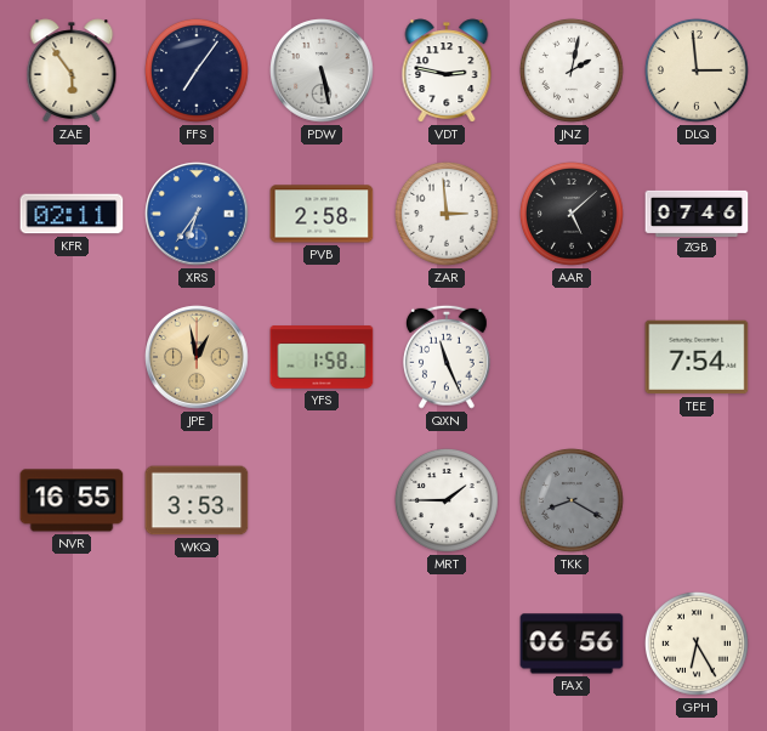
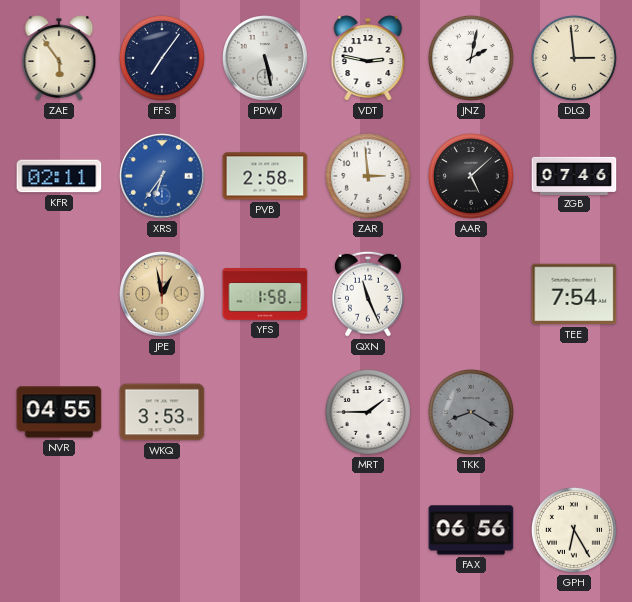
NVR: 16:55 -> 04:55
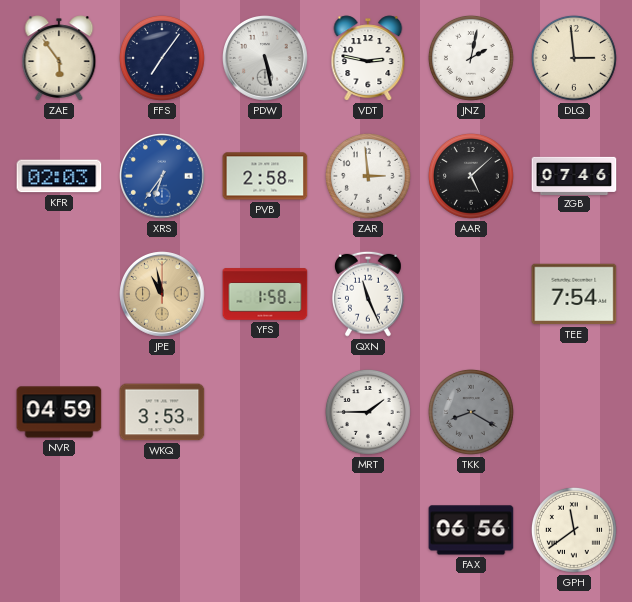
KFR: 02:11 -> 02:03
JPE: 12:58 -> 10:58
NVR: 04:55 -> 04:59
GPH: 6:25 -> 11:39
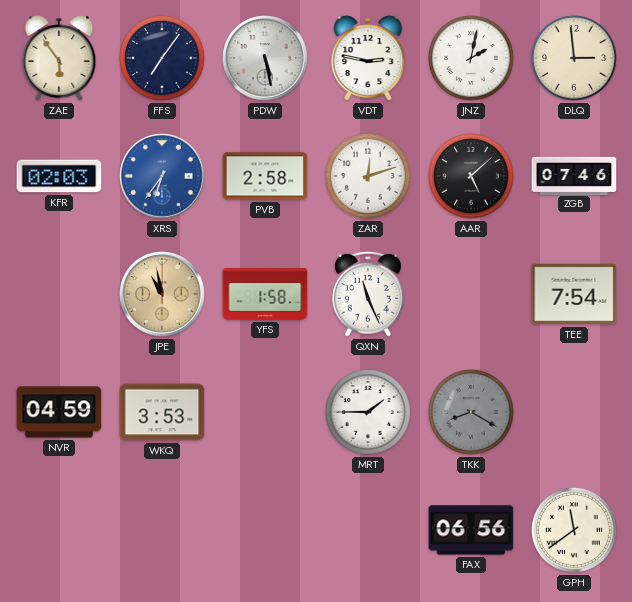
ZAR: 2:59 -> 12:12
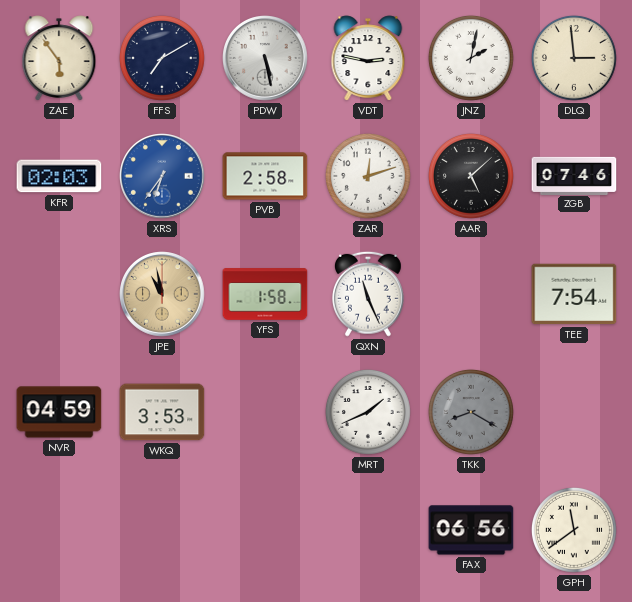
FFS: 7:06 -> 7:10
MRT: 1:45 -> 1:41
